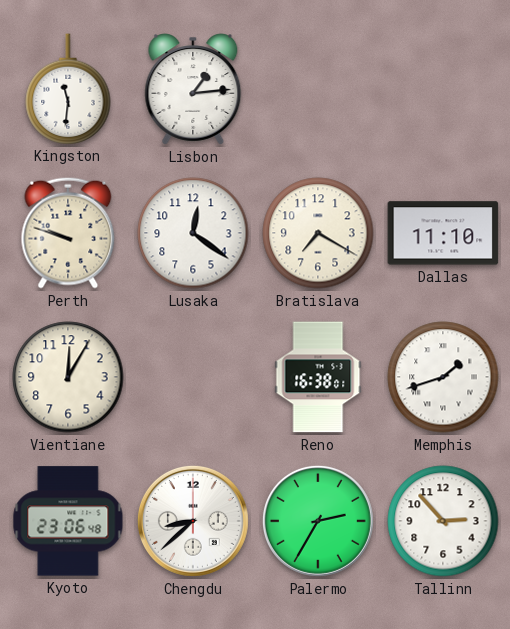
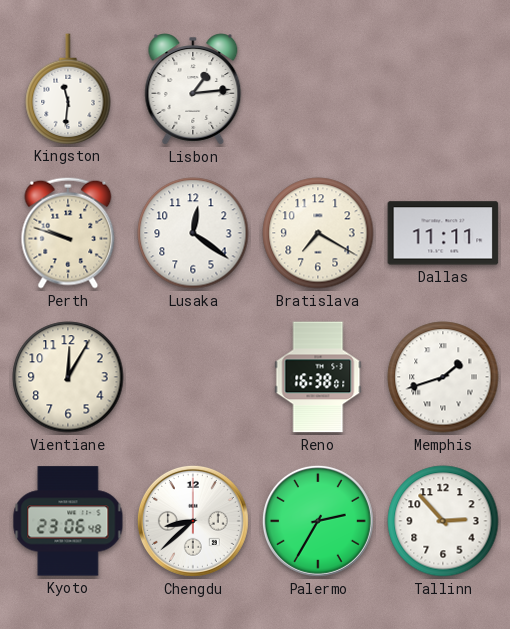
Dallas: 11:10 -> 11:11
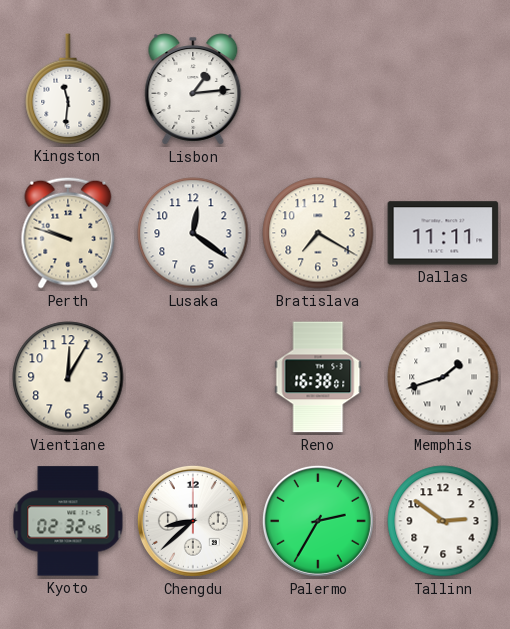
Kyoto: 23:06 -> 02:32
Tallinn: 2:53 -> 2:51
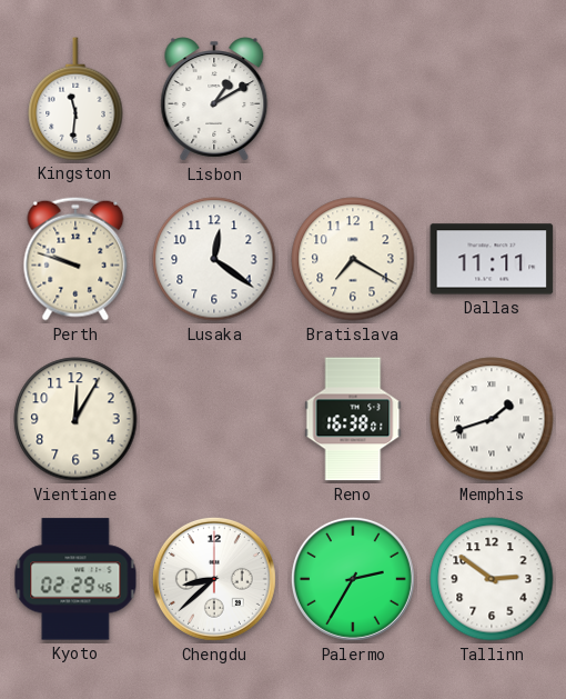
Lisbon: 1:14 -> 1:10
Kyoto: 02:32 -> 02:29
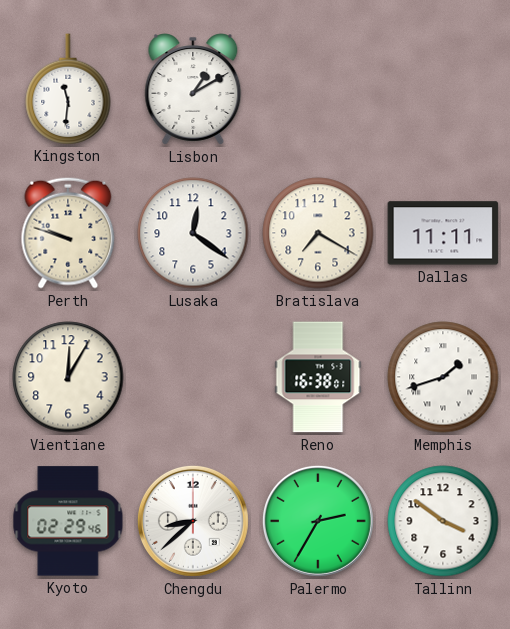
Tallinn: 2:51 -> 3:51
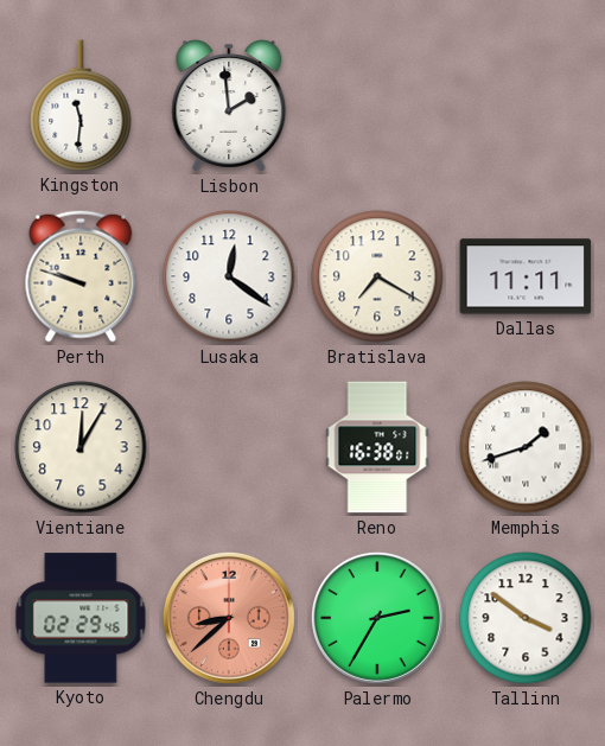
Lisbon: 1:10 -> 1:59
Chengdu dial: white -> salmon
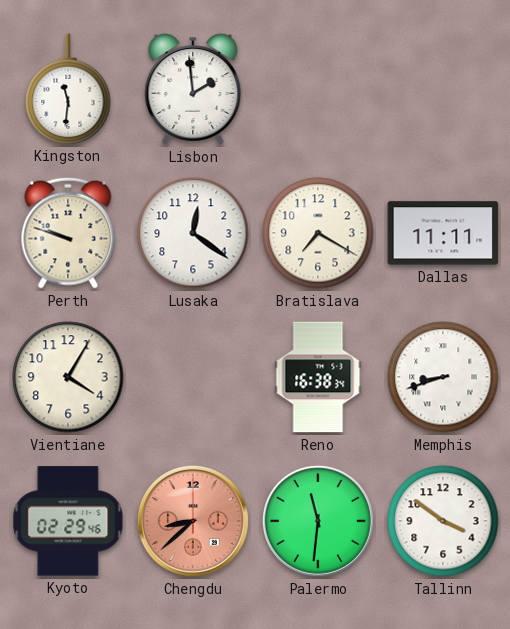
Vientiane: 12:05 -> 4:05
Reno: 16:38:01 -> 16:38:34
Memphis: 1:42 -> 8:42
Palermo: 2:35 -> 11:31
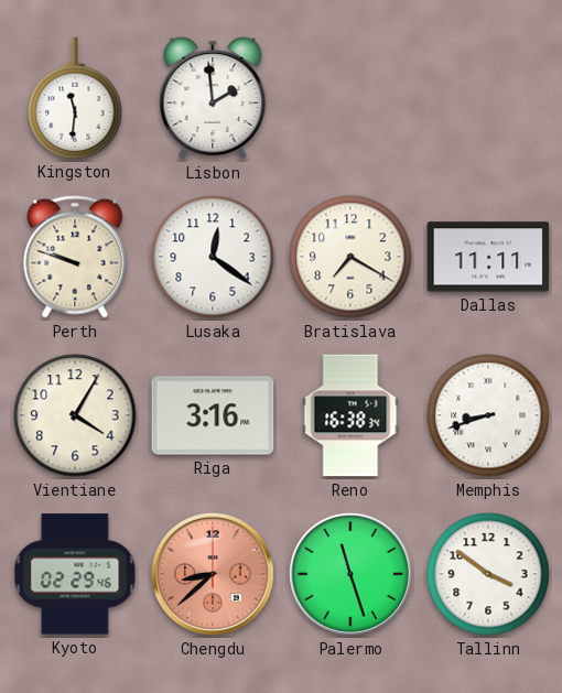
Riga: none -> 3:16
Palermo: 11:31 -> 11:27
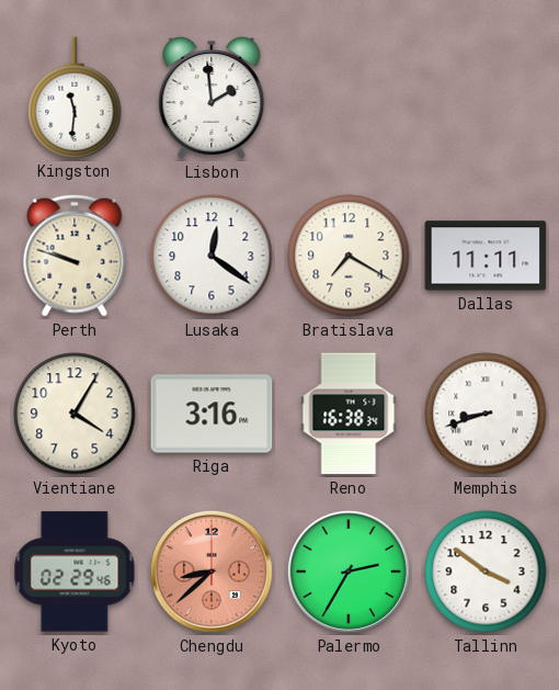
Palermo: 11:27 -> 2:35
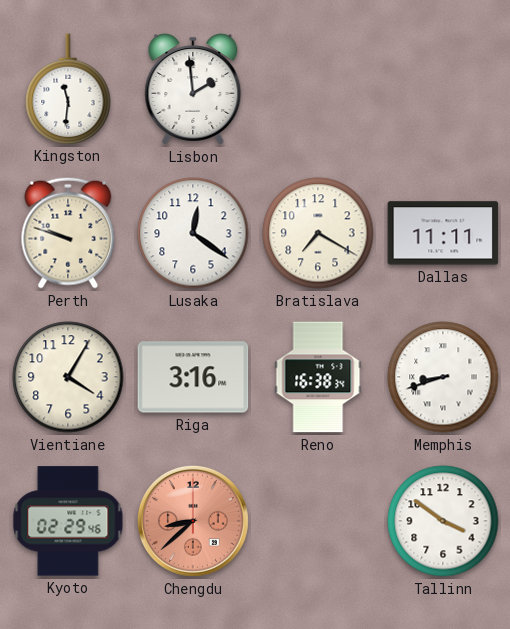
Palermo: 2:35 -> none
